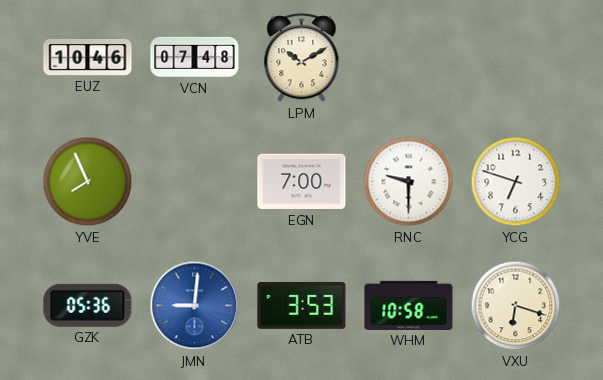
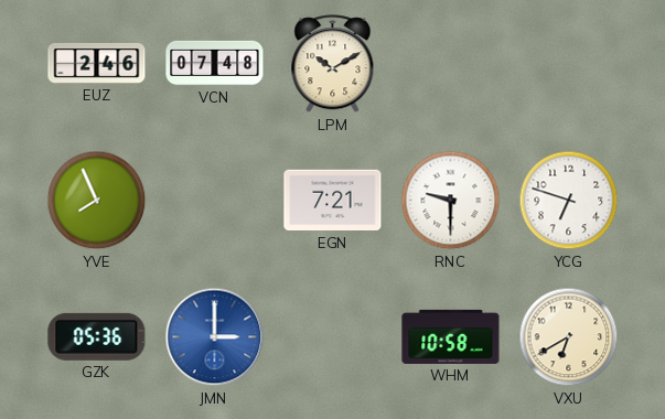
EUZ: 10:46 -> 2:46
EGN: 7:00 -> 7:21
JMN: 9:01 -> 3:00
ATB: 3:53 -> none
VXU: 6:18 -> 6:40
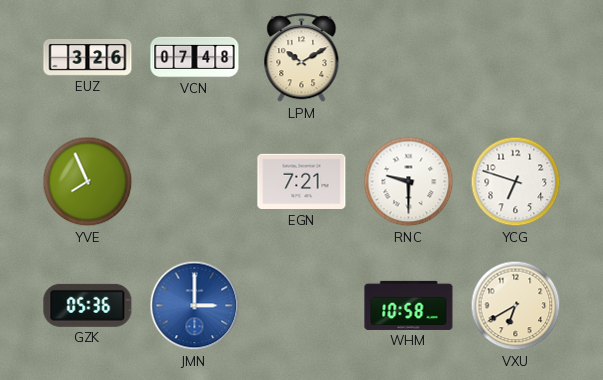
EUZ: 2:46 -> 3:26
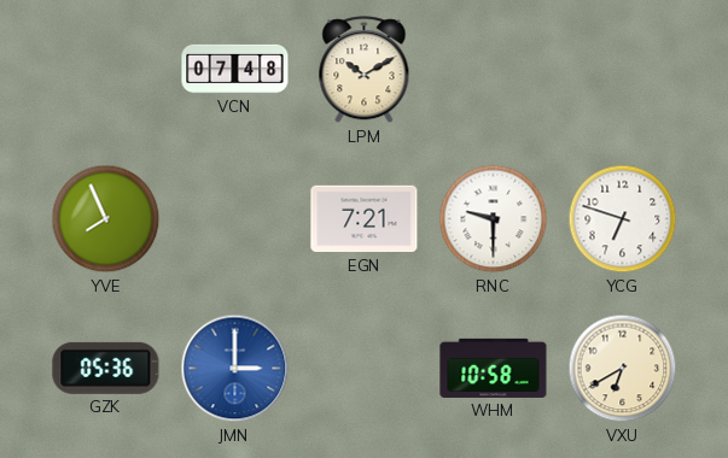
EUZ: 3:26 -> none
